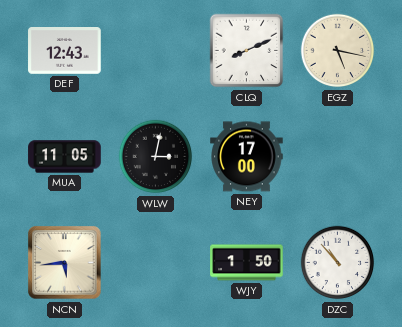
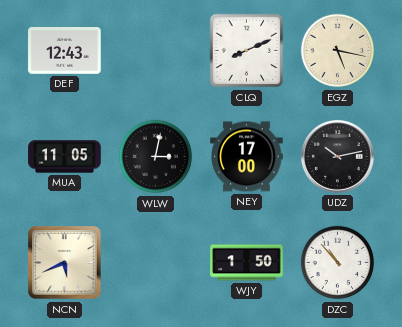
UDZ: none -> 10:13
NCN: 5:44 -> 5:41
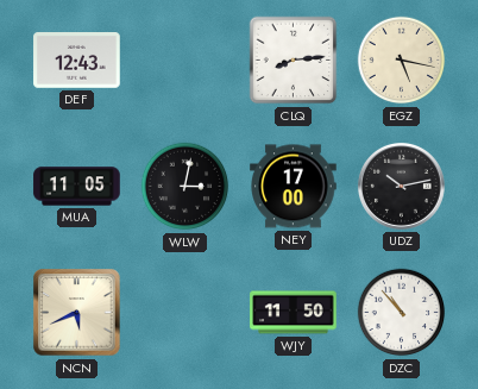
CLQ: 8:11 -> 8:14
WJY: 1:50 -> 11:50
